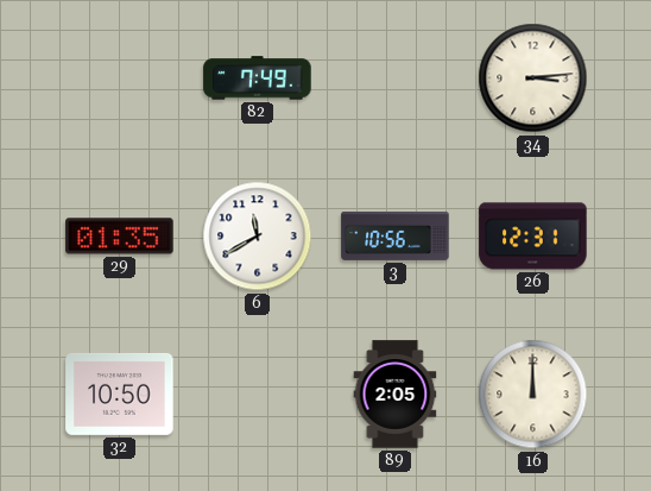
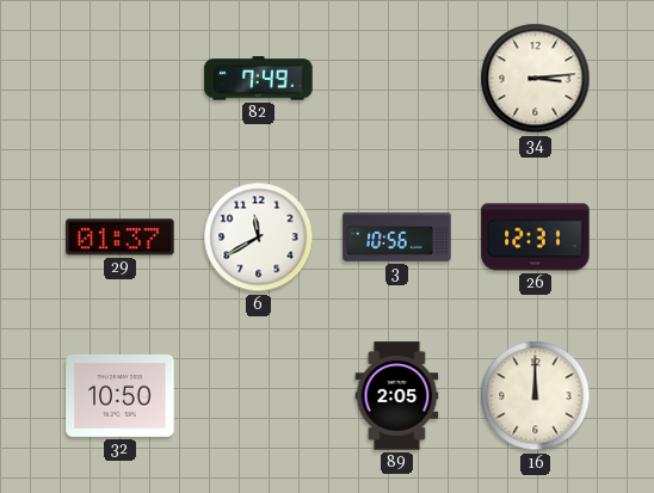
29: 01:35 -> 01:37
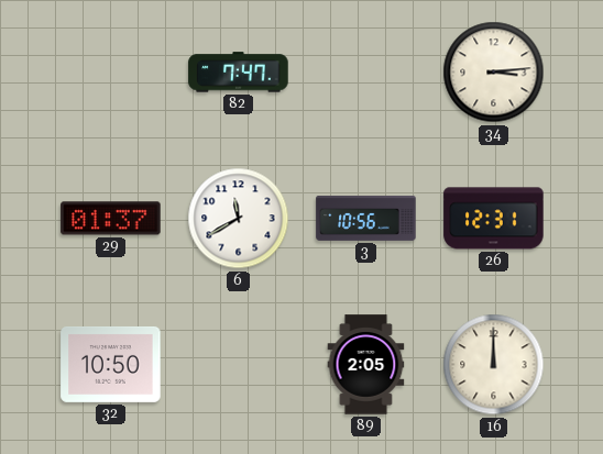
82: 7:49 -> 7:47
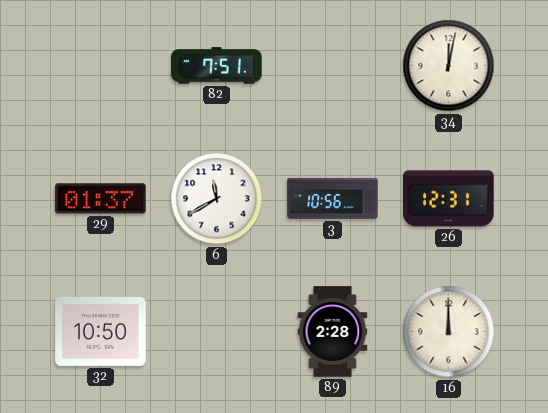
82: 7:47 -> 7:51
34: 3:14 -> 12:02
89: 2:05 -> 2:28
